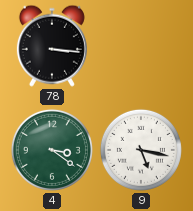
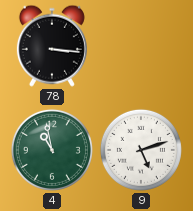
4: 3:21 -> 10:58
9: 5:17 -> 5:12
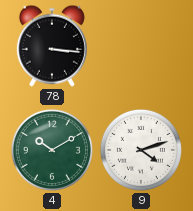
4: 10:58 -> 10:10
9: 5:12 -> 4:12
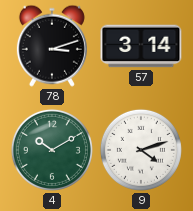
78: 3:16 -> 3:12
57: none -> 3:14
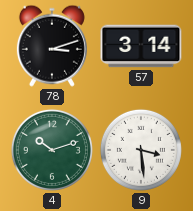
4: 10:10 -> 10:12
9: 4:12 -> 3:29
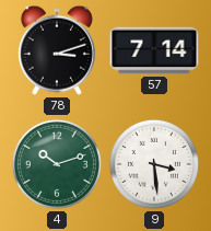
57: 3:14 -> 7:14
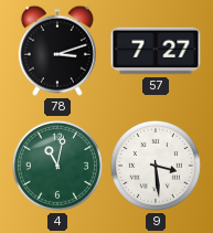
57: 7:14 -> 7:27
4: 10:12 -> 11:02
